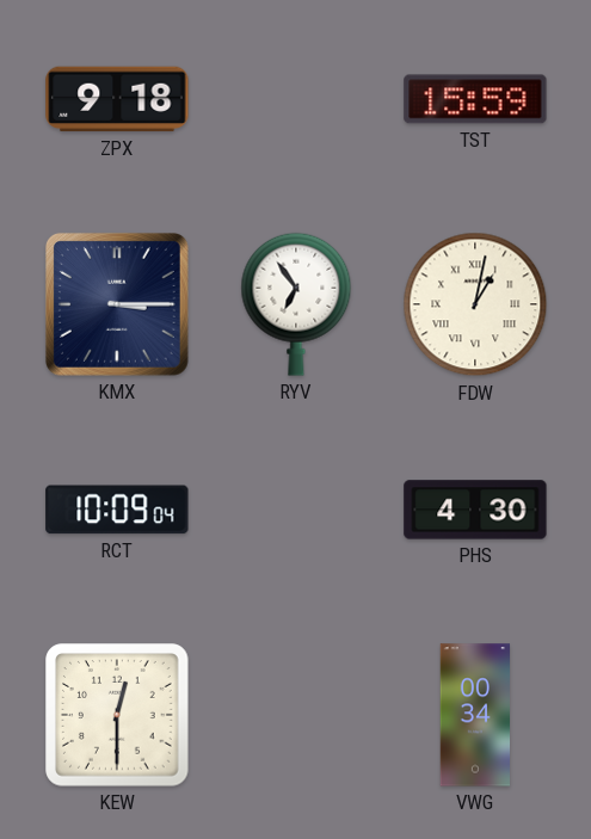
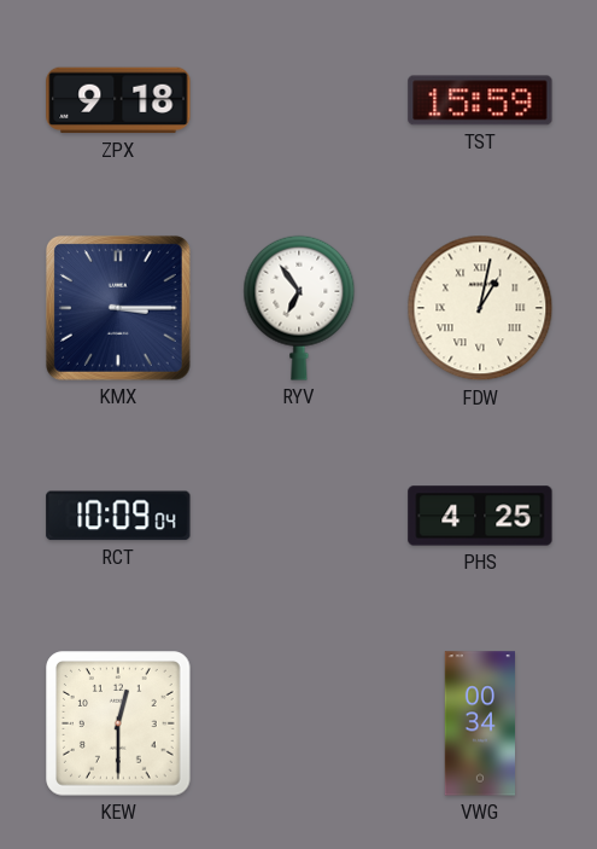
PHS: 4:30 -> 4:25
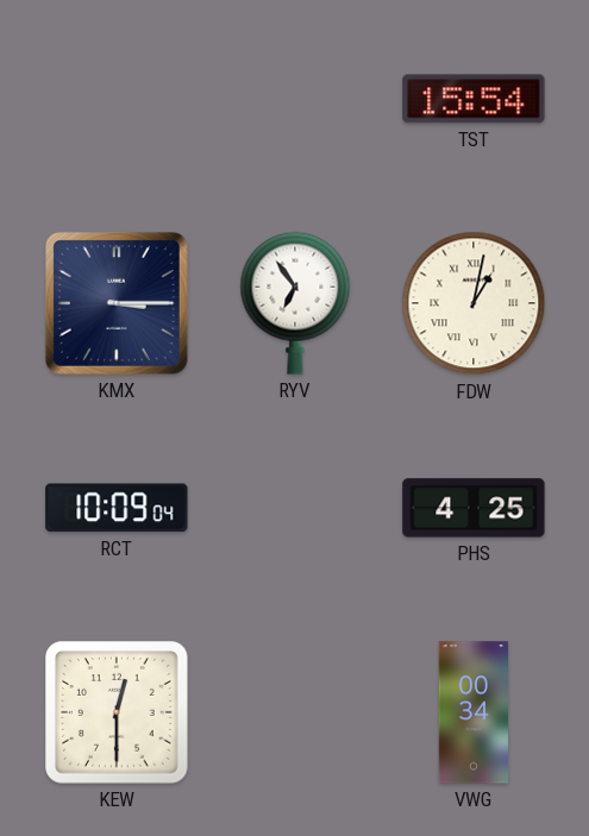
ZPX: 9:18 -> none
TST: 15:59 -> 15:54
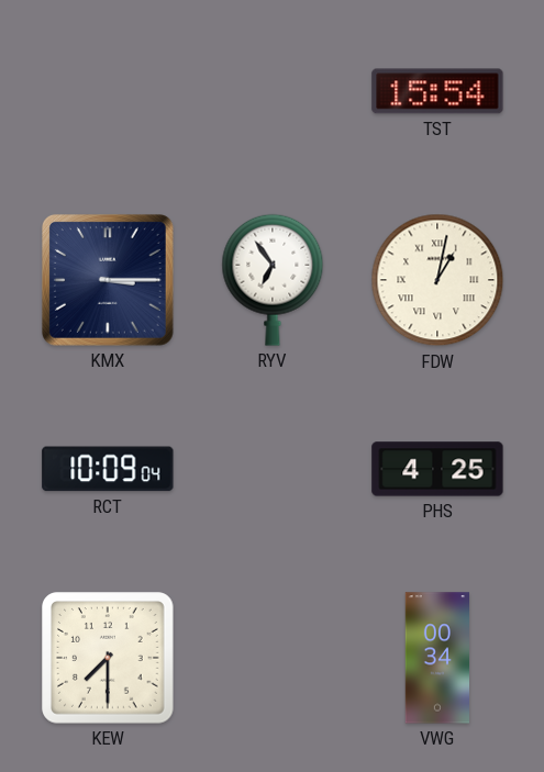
KEW: 12:30 -> 7:30
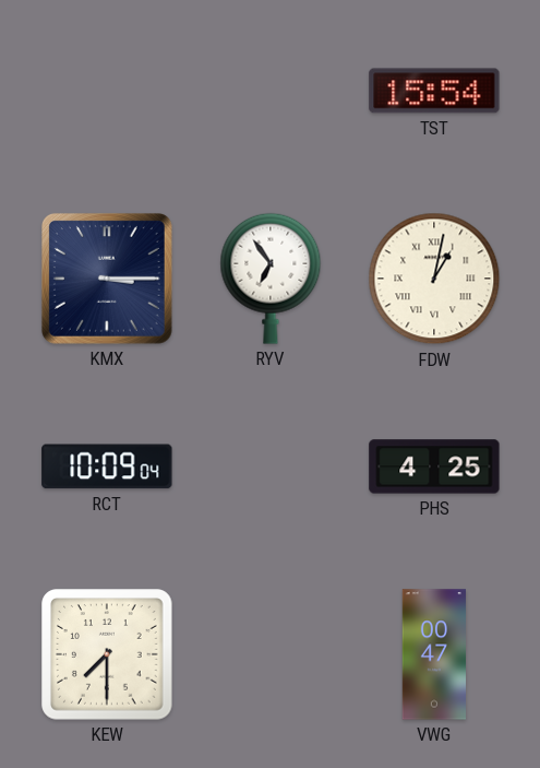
VWG: 00:34 -> 00:47
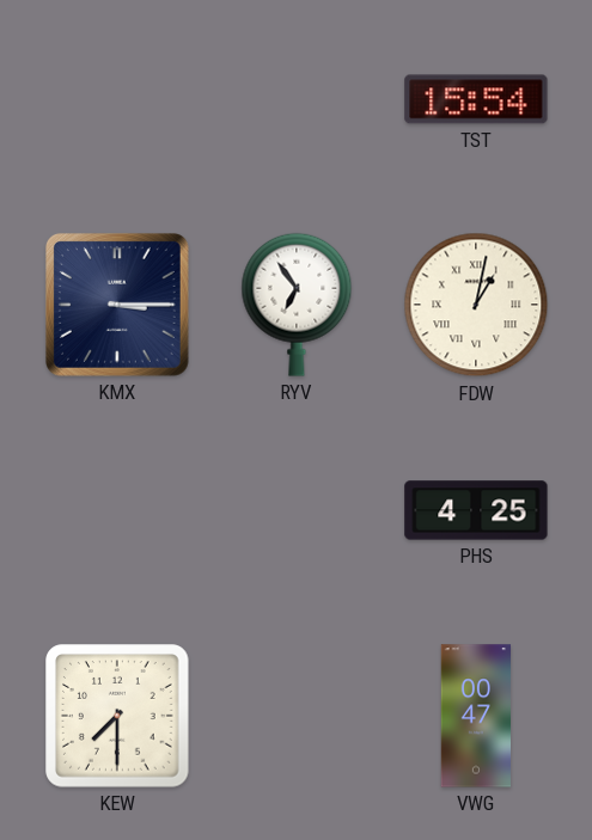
RCT: 10:09 -> none
